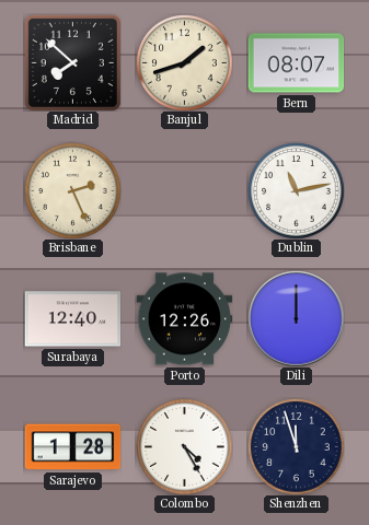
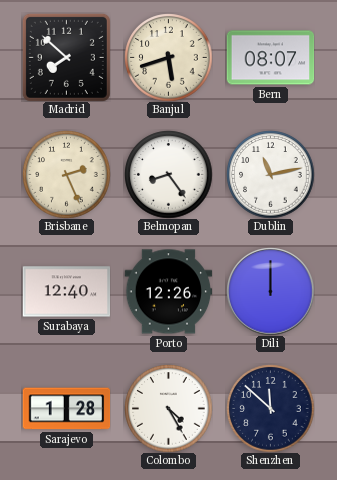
Banjul: 1:42 -> 5:42
Belmopan: none -> 8:24
Shenzhen: 11:57 -> 11:52
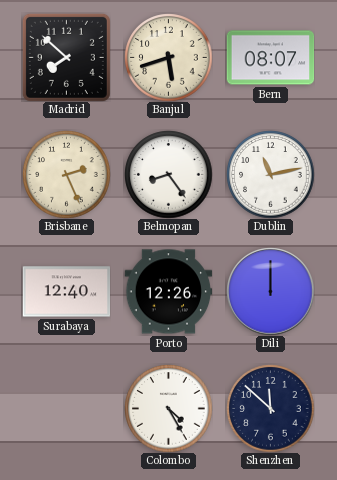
Sarajevo: 1:28 -> none
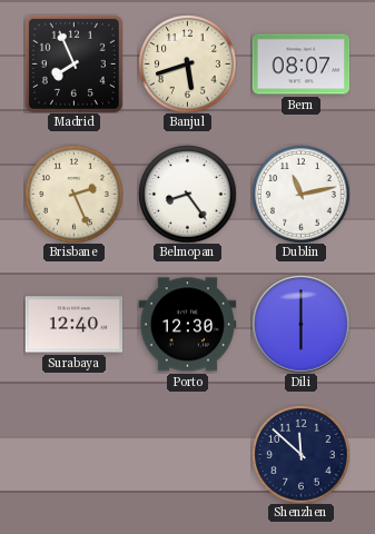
Madrid: 7:52 -> 7:56
Porto: 12:26 -> 12:30
Dili: 12:00 -> 6:00
Colombo: 4:25 -> none
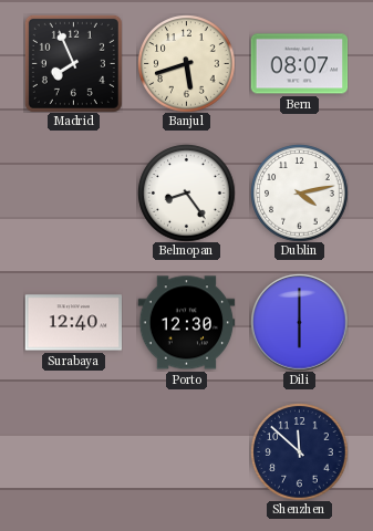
Brisbane: 2:26 -> none
Dublin: 11:13 -> 4:13
